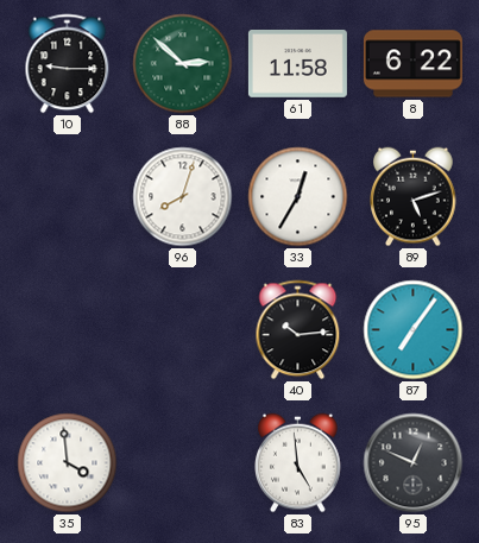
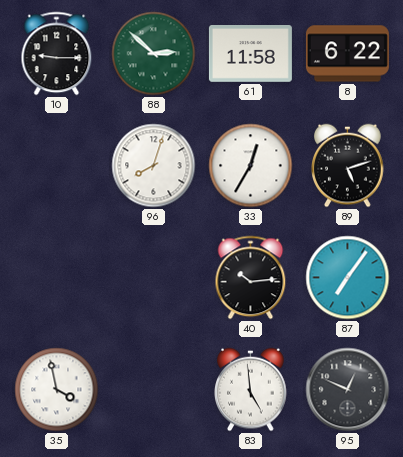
35: 3:59 -> 3:58
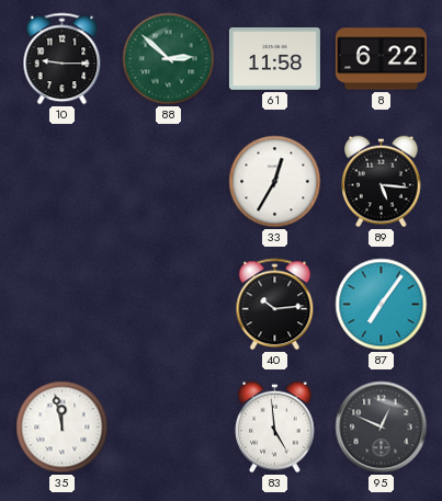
96: 8:03 -> none
89: 5:12 -> 5:16
35: 3:58 -> 11:58
